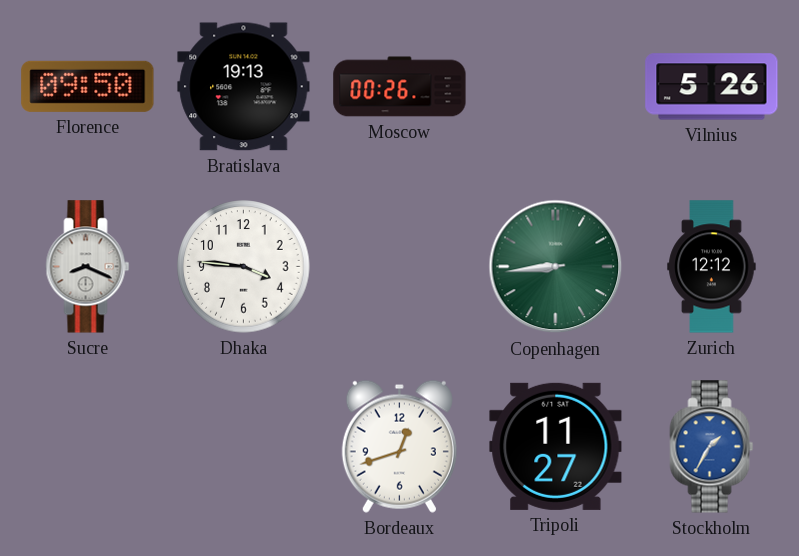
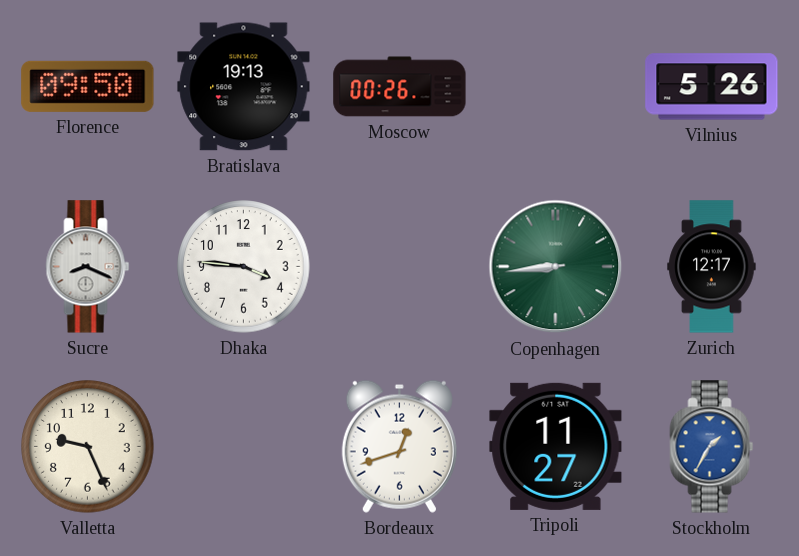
Zurich: 12:12 -> 12:17
Valletta: none -> 9:26
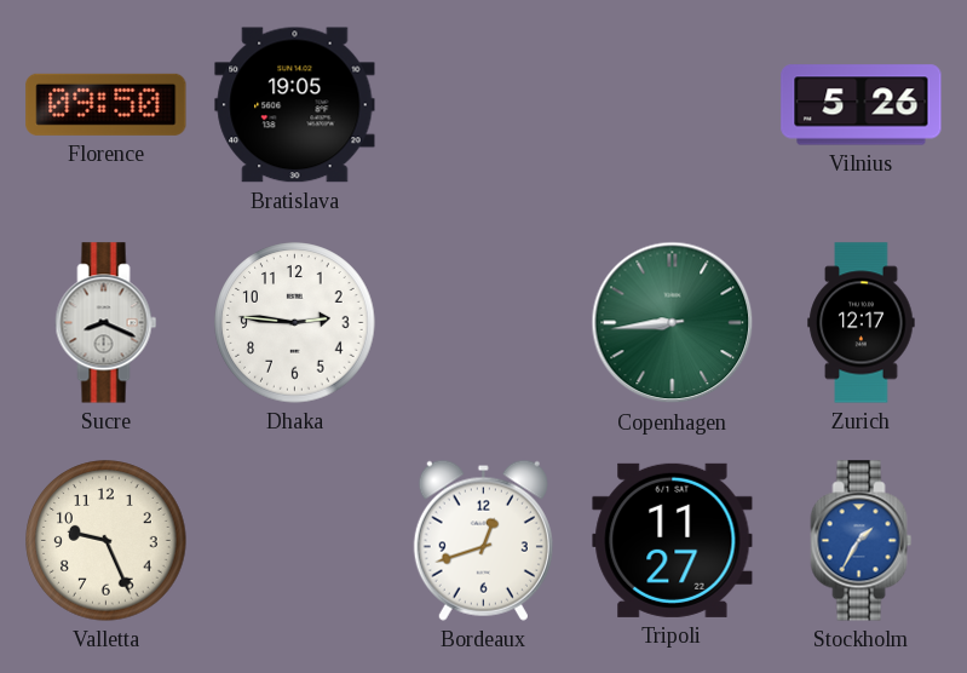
Bratislava: 19:13 -> 19:05
Moscow: 00:26 -> none
Dhaka: 3:46 -> 2:46
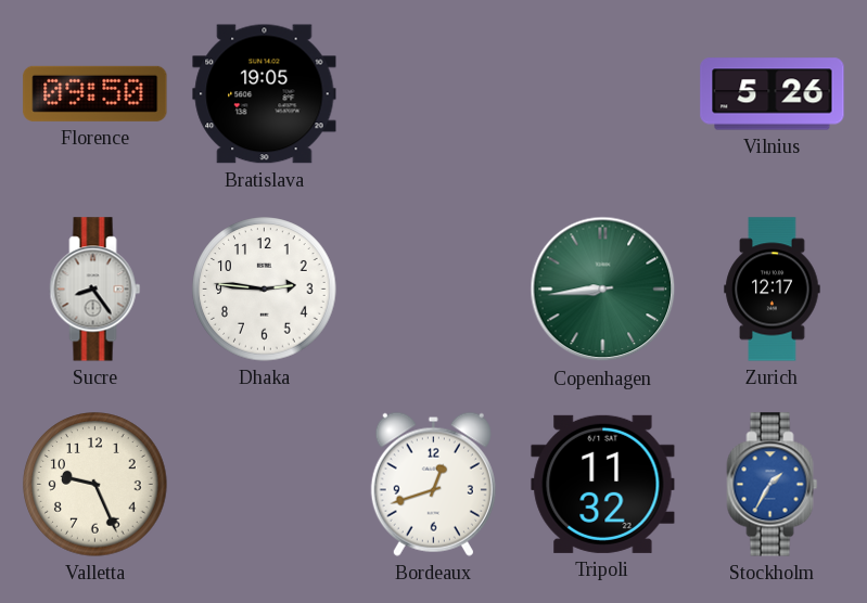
Sucre: 8:19 -> 8:24
Tripoli: 11:27 -> 11:32
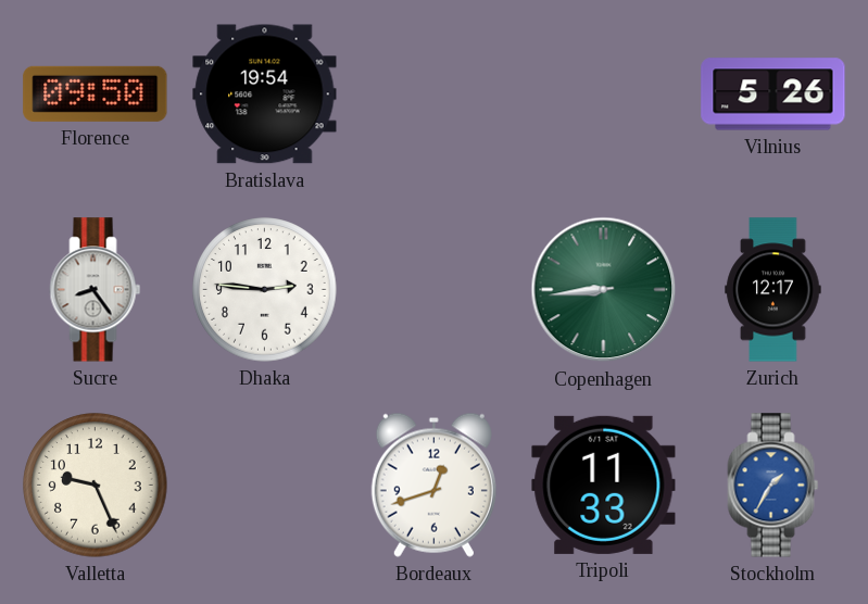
Bratislava: 19:05 -> 19:54
Tripoli: 11:32 -> 11:33
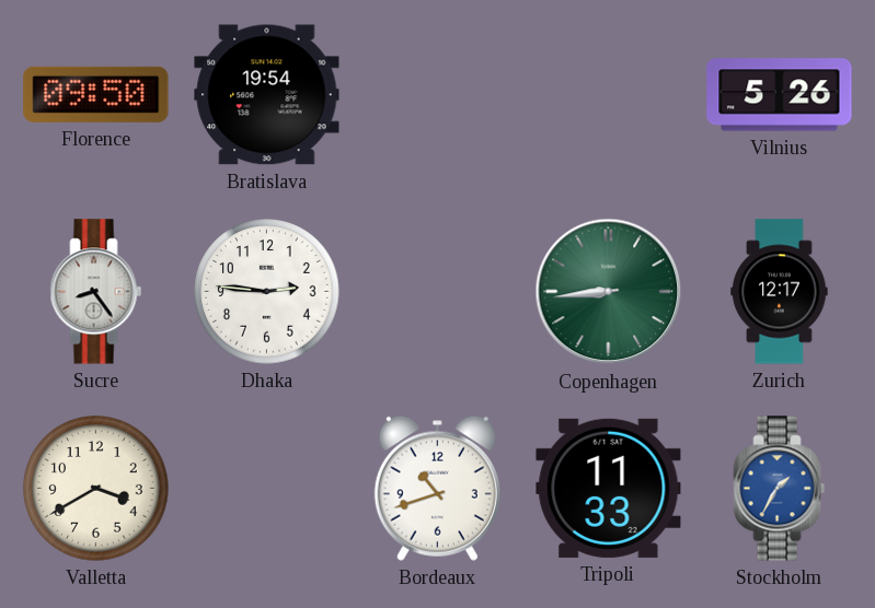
Valletta: 9:26 -> 3:40
Bordeaux: 12:42 -> 10:42
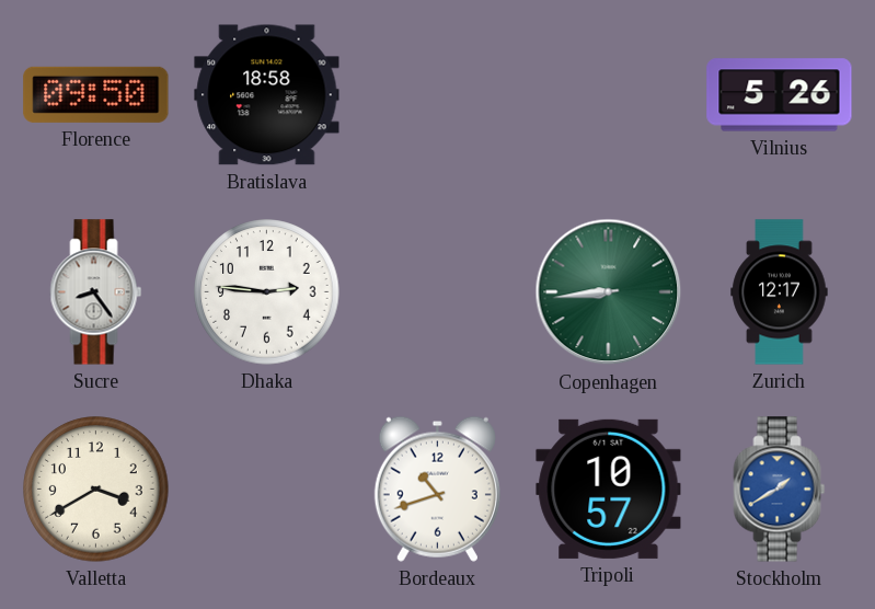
Bratislava: 19:54 -> 18:58
Tripoli: 11:33 -> 10:57
Stockholm: 1:35 -> 1:40
